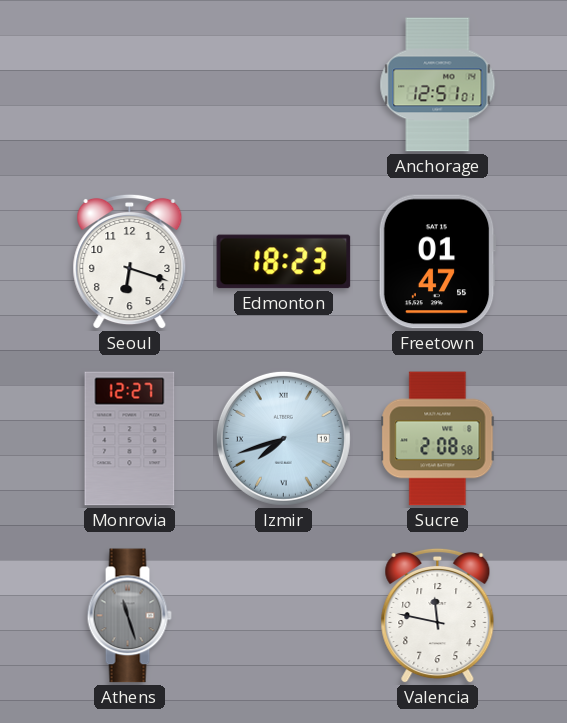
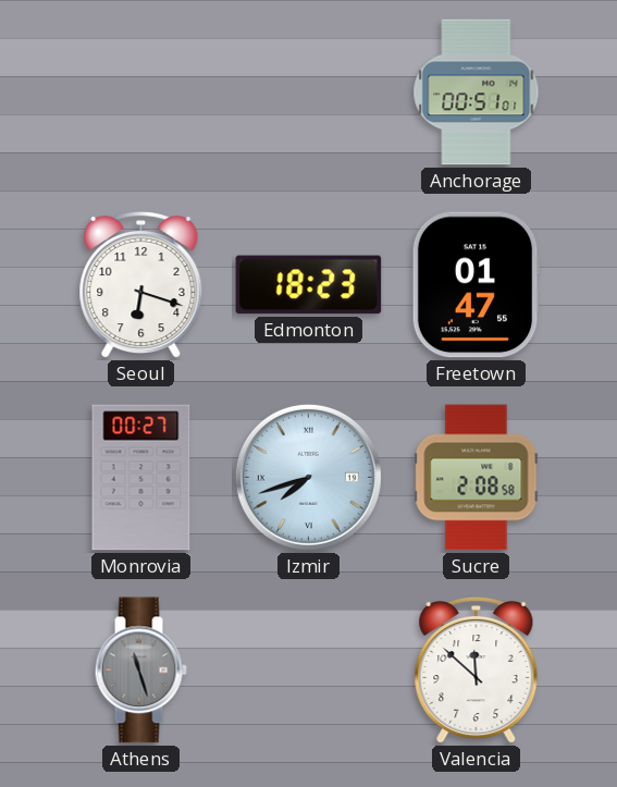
Anchorage: 12:51 -> 00:51
Monrovia: 12:27 -> 00:27
Valencia: 11:47 -> 11:52
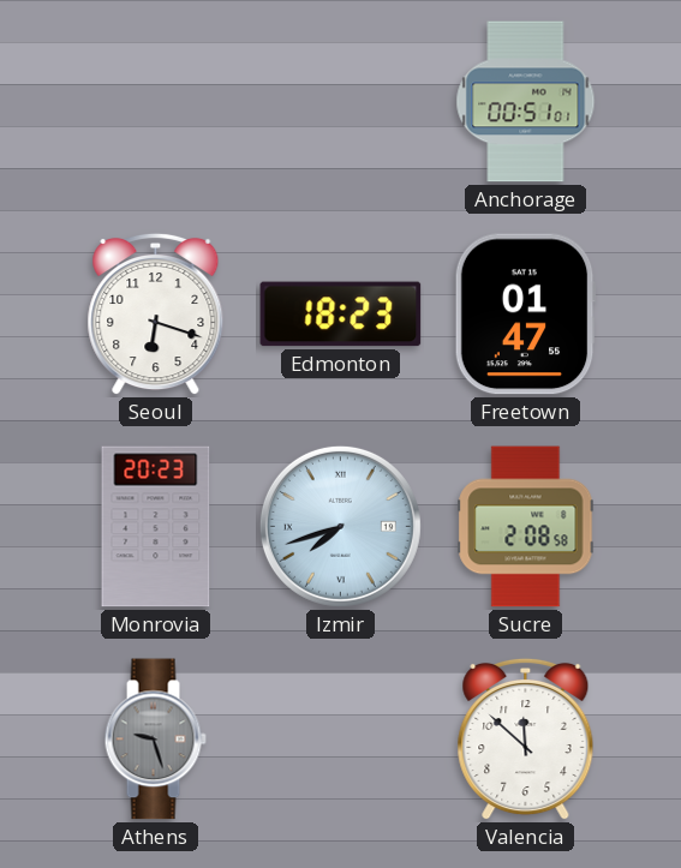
Monrovia: 00:27 -> 20:23
Athens: 11:27 -> 9:27
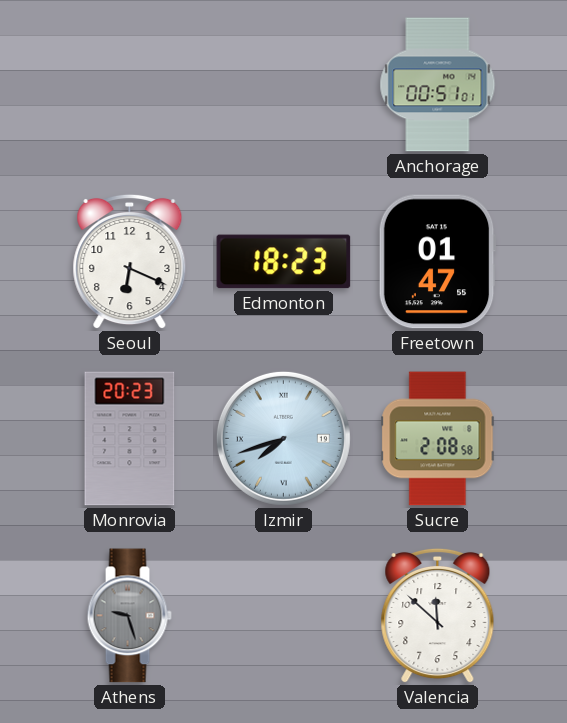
Seoul: 6:18 -> 6:19
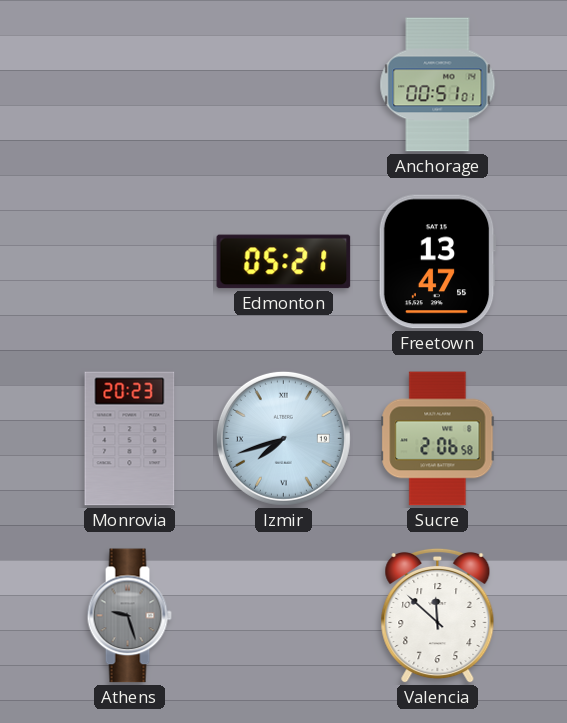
Seoul: 6:19 -> none
Edmonton: 18:23 -> 05:21
Freetown: 01:47 -> 13:47
Sucre: 2:08 -> 2:06
